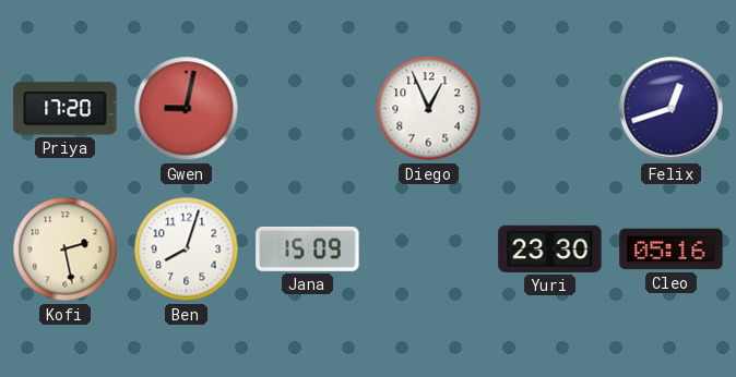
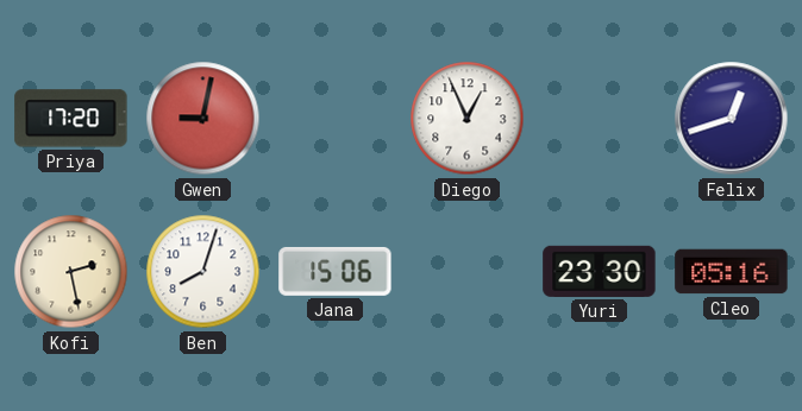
Jana: 15:09 -> 15:06
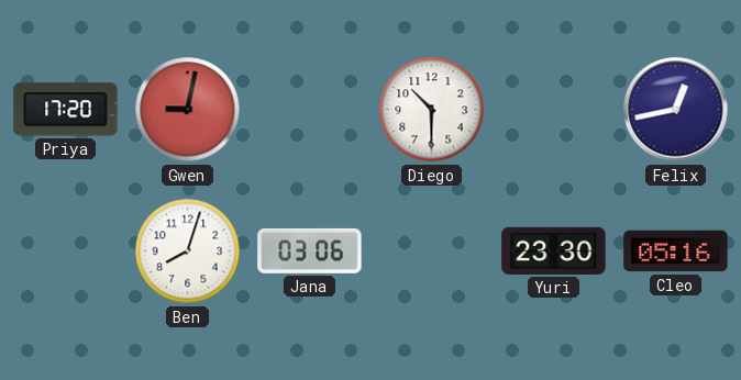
Diego: 12:56 -> 10:30
Felix: 12:42 -> 12:43
Kofi: 2:28 -> none
Jana: 15:06 -> 03:06
